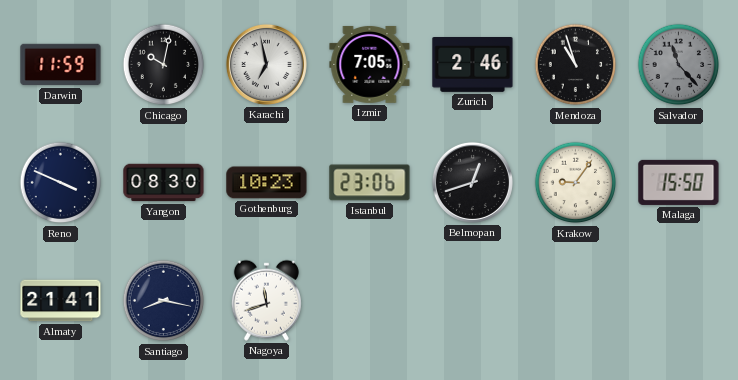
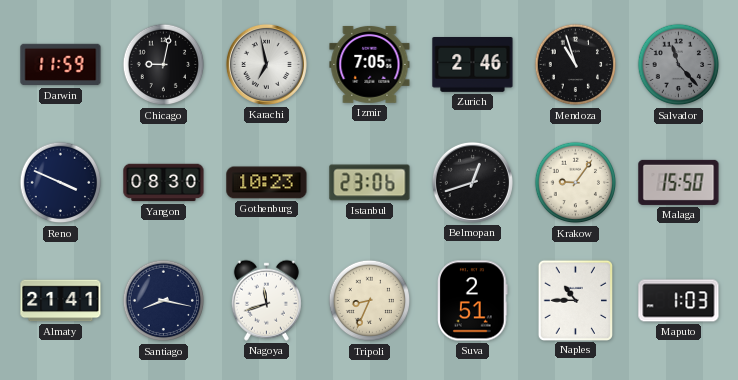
Chicago: 10:02 -> 9:02
Tripoli: none -> 8:34
Suva: none -> 2:51
Naples: none -> 10:45
Maputo: none -> 1:03
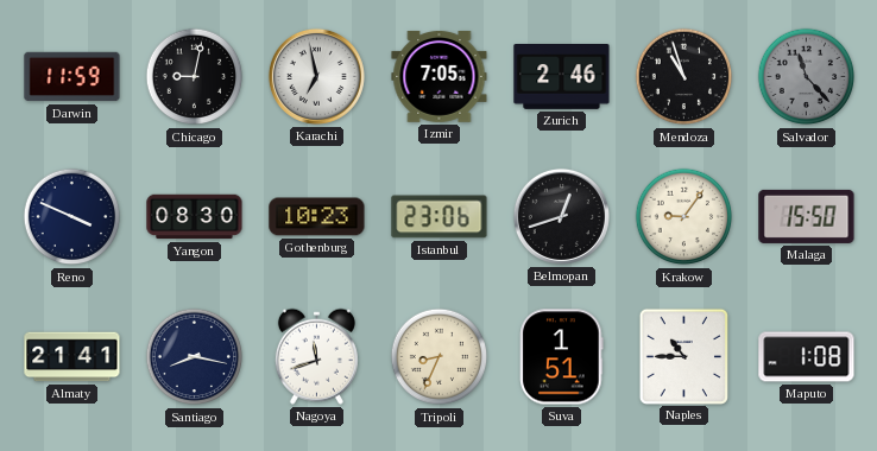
Suva: 2:51 -> 1:51
Maputo: 1:03 -> 1:08
